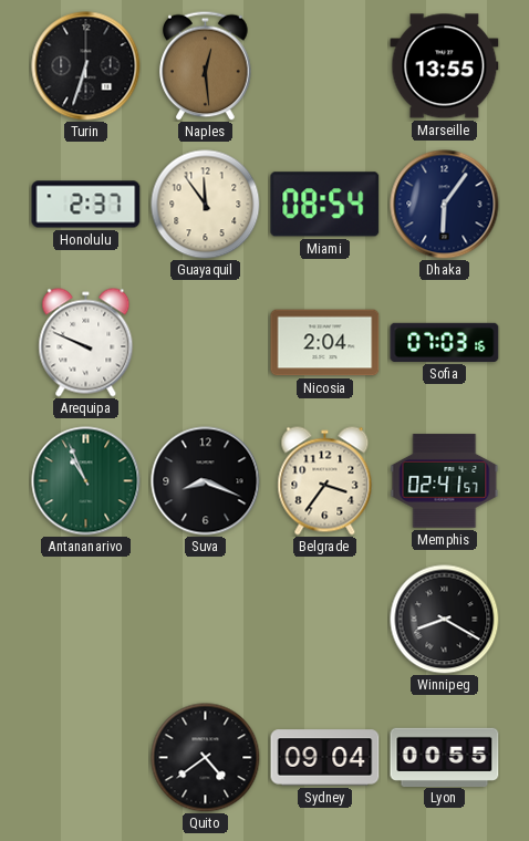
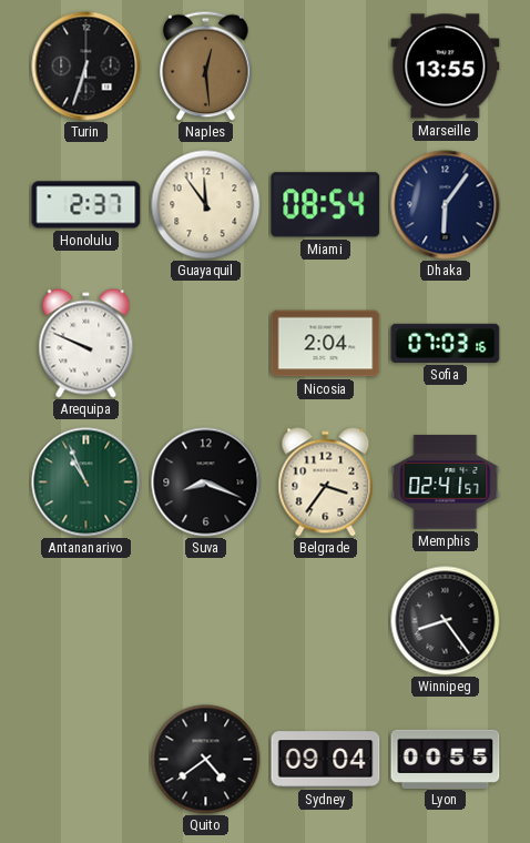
Winnipeg: 8:20 -> 8:24
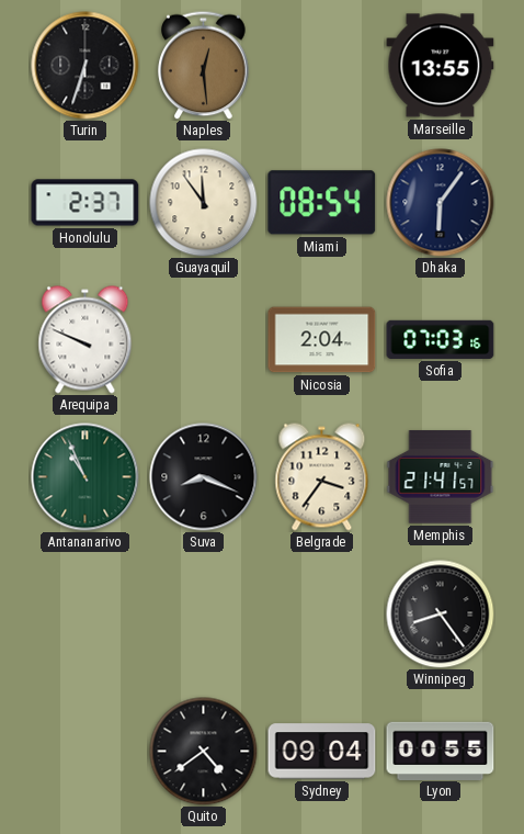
Memphis: 02:41 -> 21:41
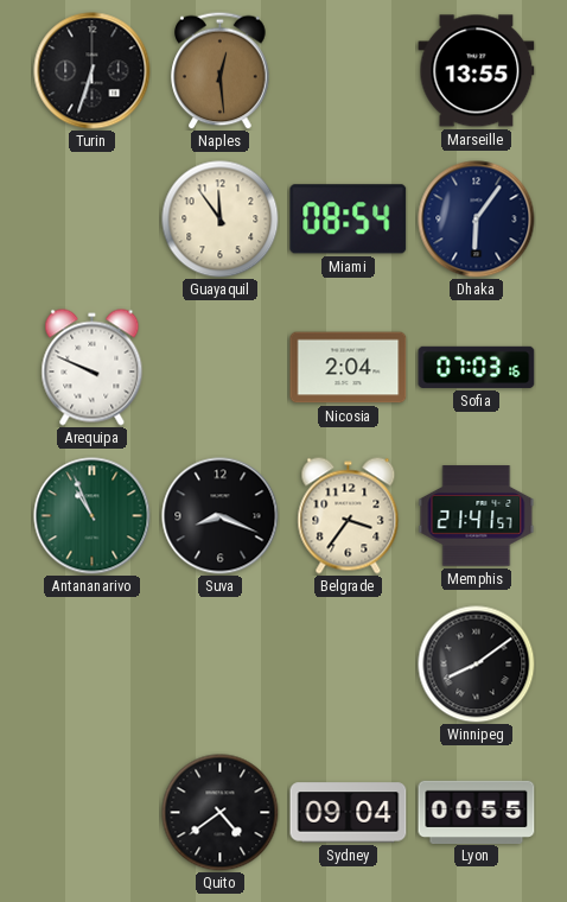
Honolulu: 2:37 -> none
Winnipeg: 8:24 -> 8:09
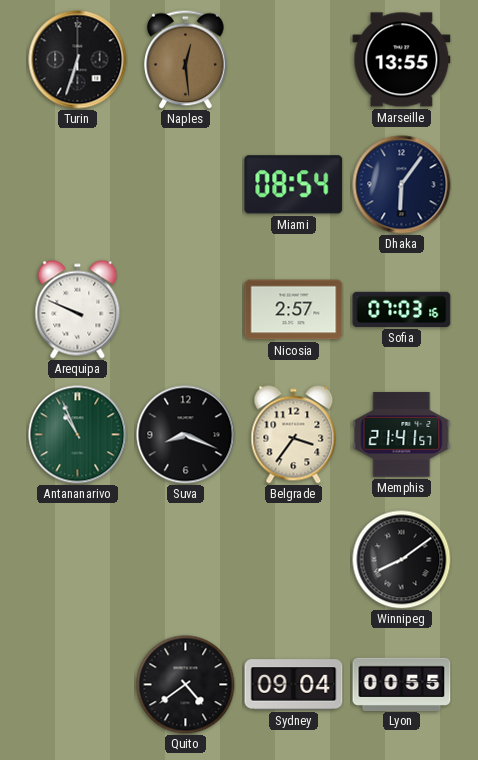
Guayaquil: 11:54 -> none
Nicosia: 2:04 -> 2:57
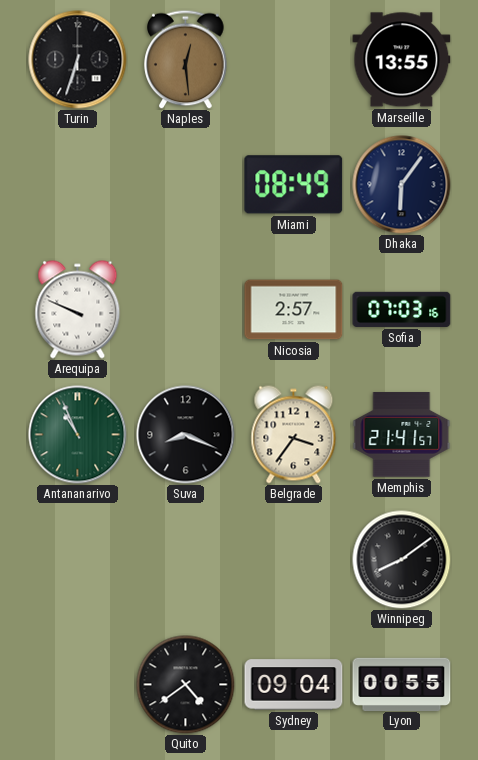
Miami: 08:54 -> 08:49
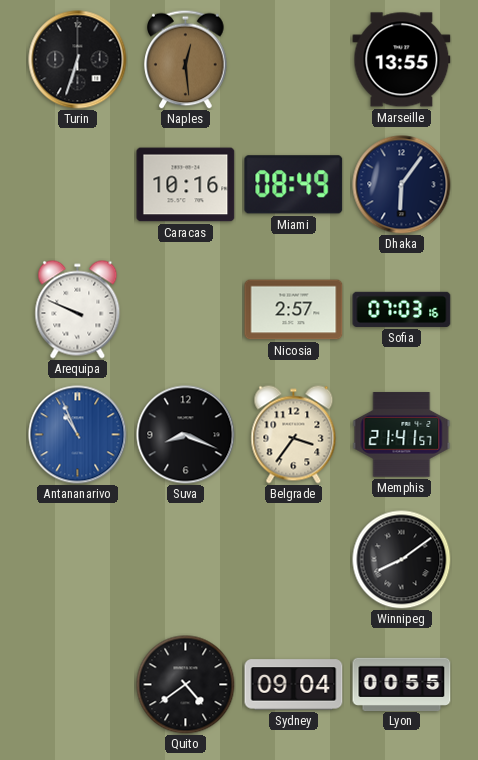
Caracas: none -> 10:16
Antananarivo dial: green -> blue
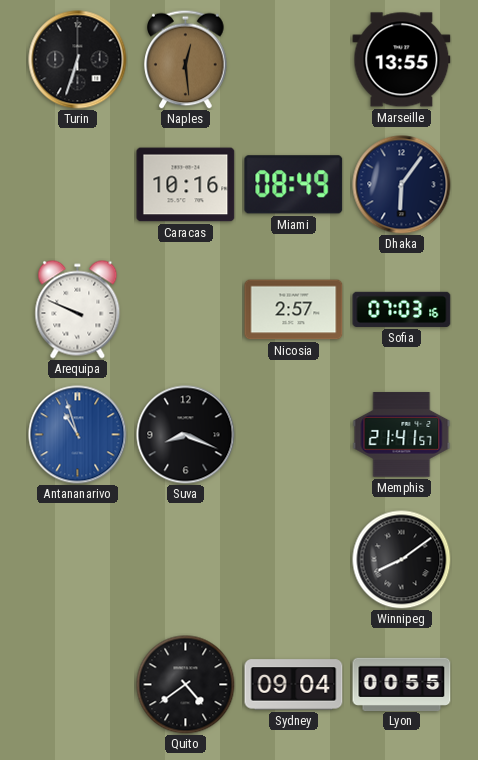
Antananarivo: 10:56 -> 10:57
Belgrade: 3:36 -> none
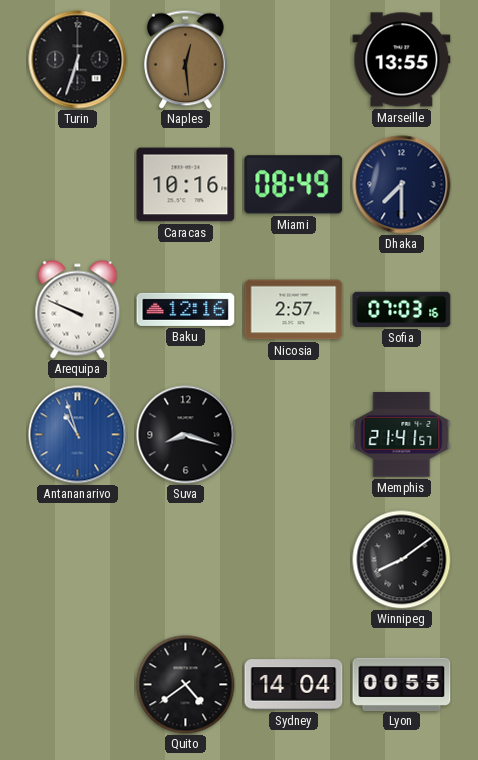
Dhaka: 6:06 -> 7:30
Baku: none -> 12:16
Suva: 8:19 -> 8:18
Sydney: 09:04 -> 14:04
